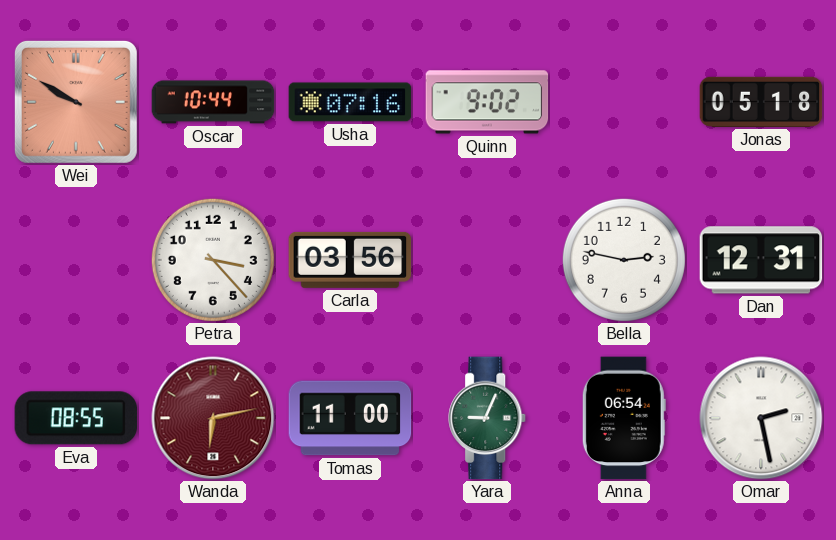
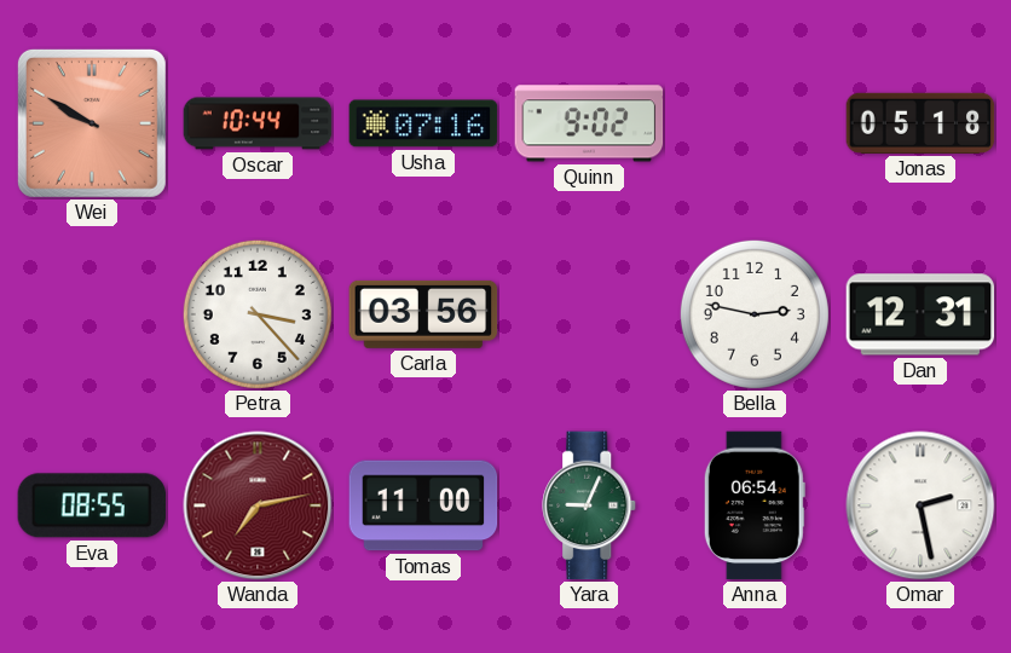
Wanda: 6:13 -> 7:13
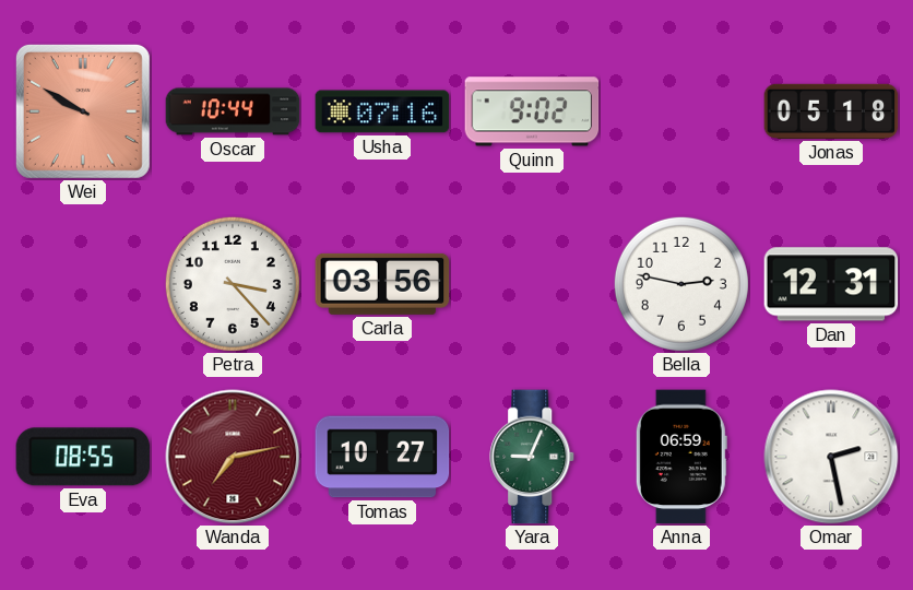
Tomas: 11:00 -> 10:27
Anna: 06:54 -> 06:59
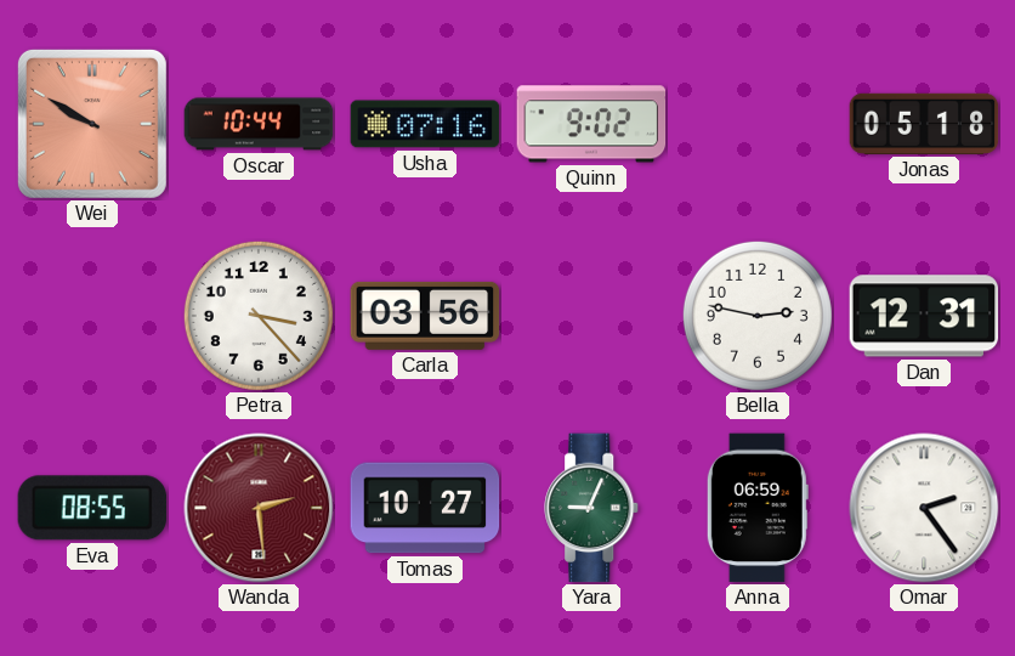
Wanda: 7:13 -> 2:29
Omar: 2:28 -> 2:24
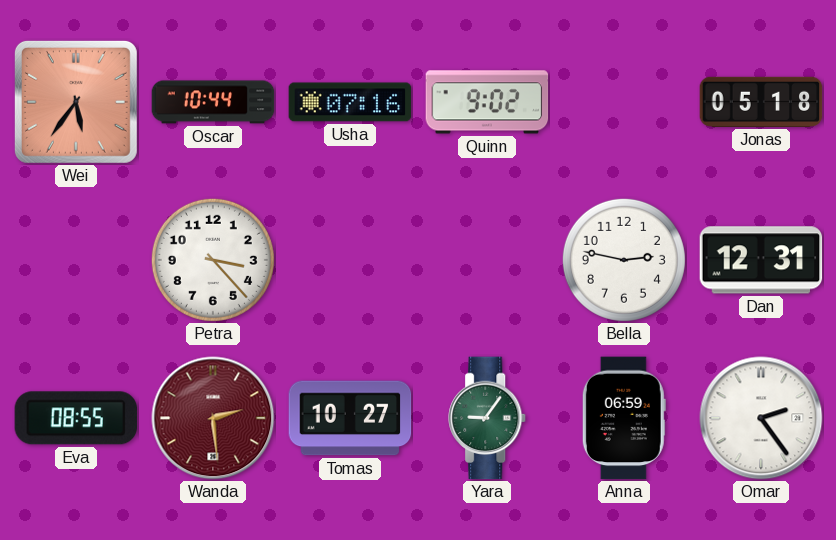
Wei: 9:50 -> 5:36
Carla: 03:56 -> none
Yara: 9:04 -> 9:06
